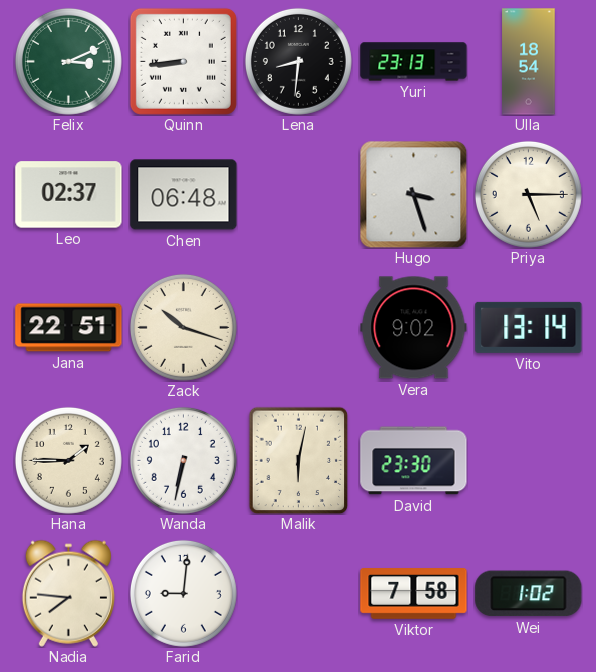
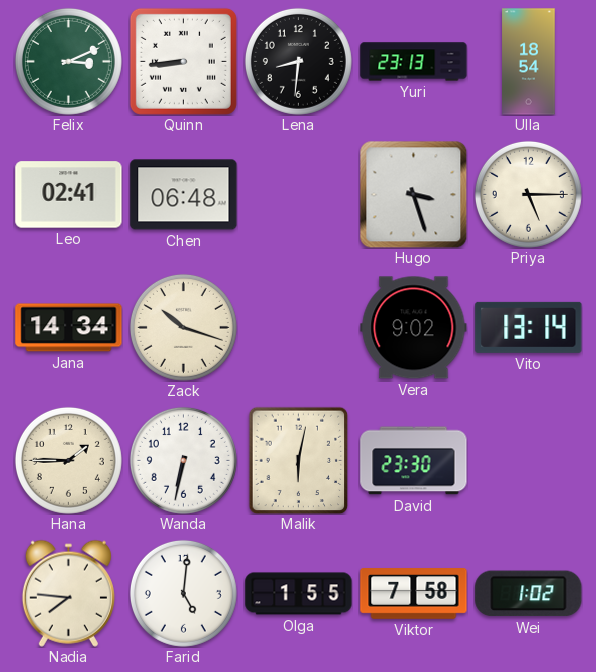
Leo: 02:37 -> 02:41
Jana: 22:51 -> 14:34
Farid: 9:01 -> 5:01
Olga: none -> 1:55
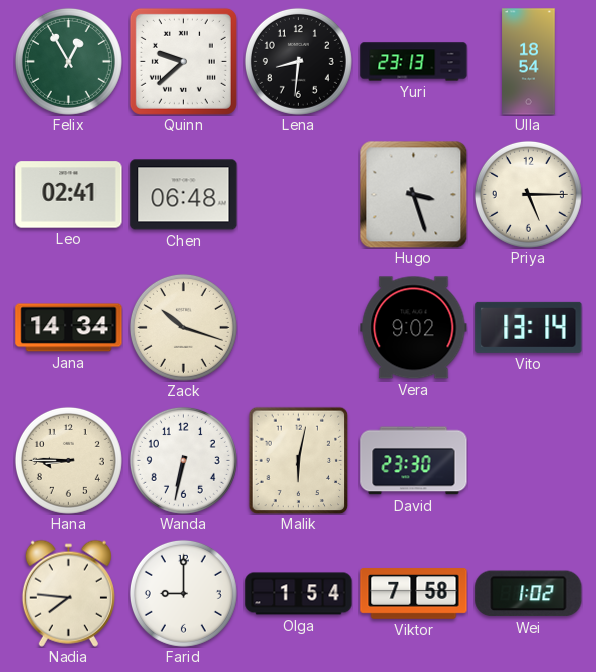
Felix: 3:11 -> 12:55
Quinn: 8:44 -> 9:38
Hana: 1:45 -> 8:45
Farid: 5:01 -> 9:00
Olga: 1:55 -> 1:54
